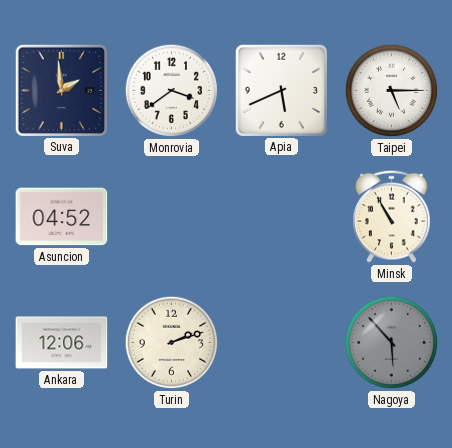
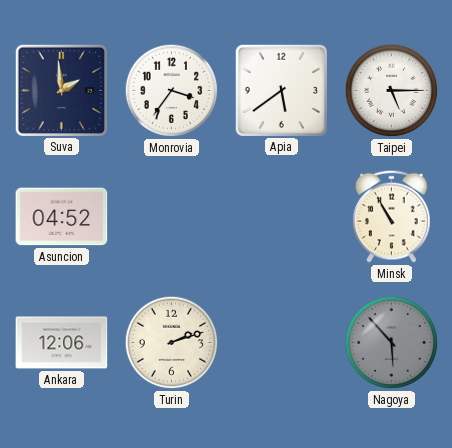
Monrovia: 3:39 -> 3:36
Apia: 5:41 -> 5:39
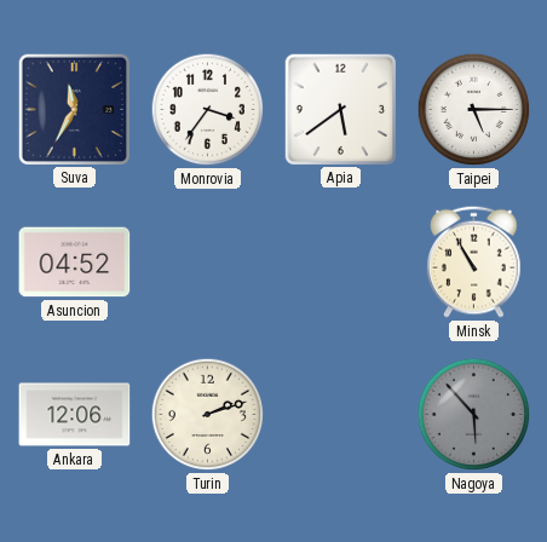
Suva: 1:59 -> 11:35
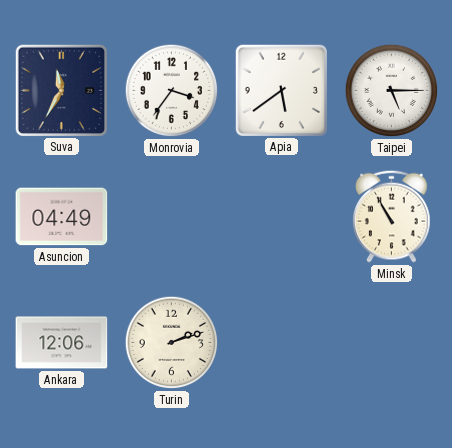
Asuncion: 04:52 -> 04:49
Nagoya: 5:53 -> none
